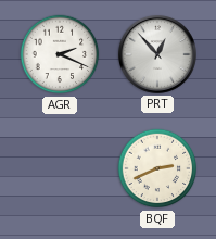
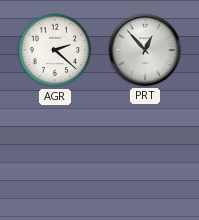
AGR: 2:19 -> 2:22
BQF: 2:41 -> none
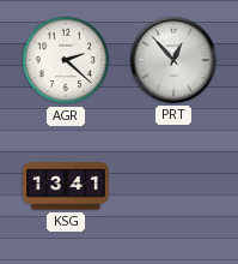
KSG: none -> 13:41
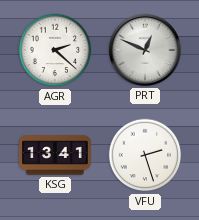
PRT: 12:53 -> 12:49
VFU: none -> 2:27
